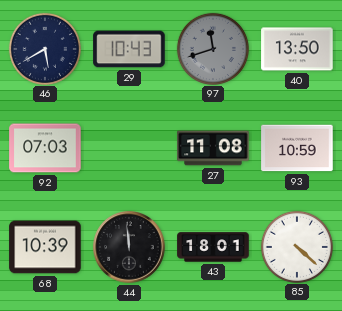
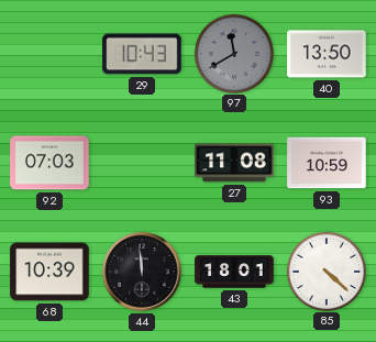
46: 5:40 -> none
97: 11:42 -> 11:40
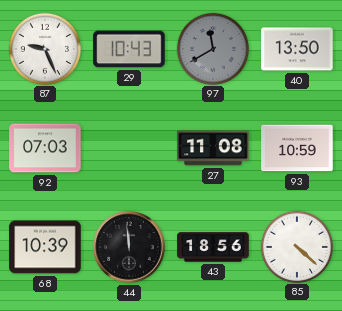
87: none -> 9:26
43: 18:01 -> 18:56
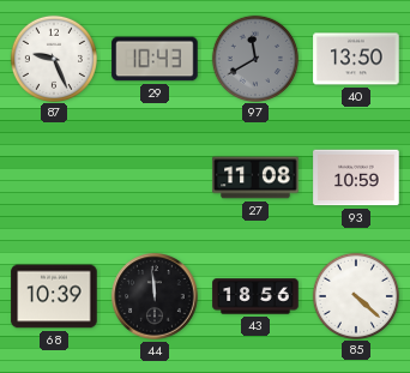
92: 07:03 -> none
